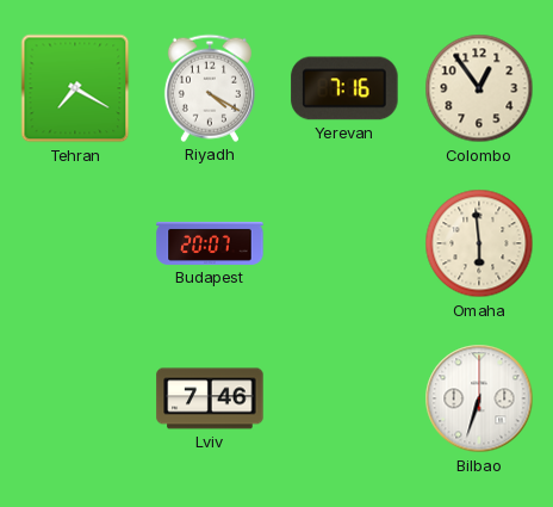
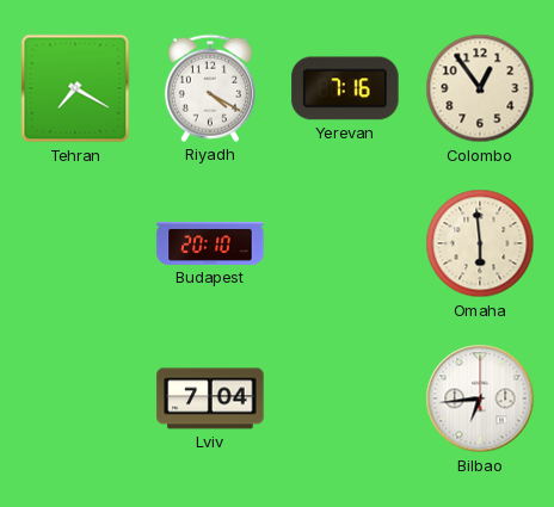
Budapest: 20:07 -> 20:10
Lviv: 7:46 -> 7:04
Bilbao: 6:33 -> 6:44
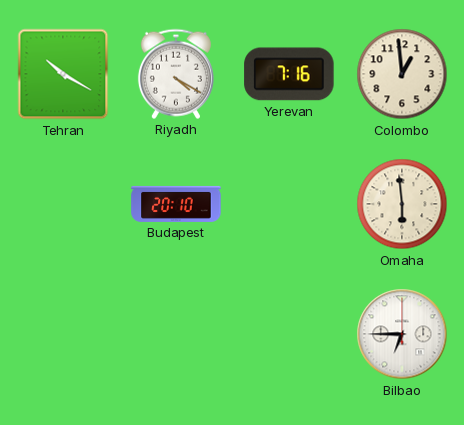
Tehran: 7:20 -> 10:20
Colombo: 12:54 -> 12:59
Lviv: 7:04 -> none
Bilbao: 6:44 -> 6:45
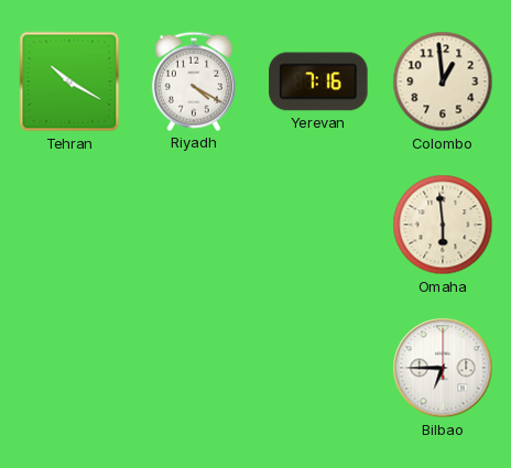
Budapest: 20:10 -> none
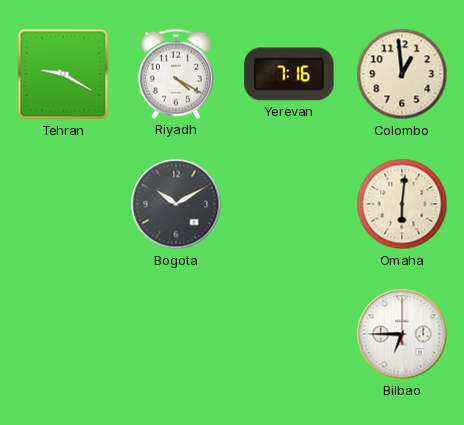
Tehran: 10:20 -> 9:20
Bogota: none -> 10:10
Omaha: 5:59 -> 6:01
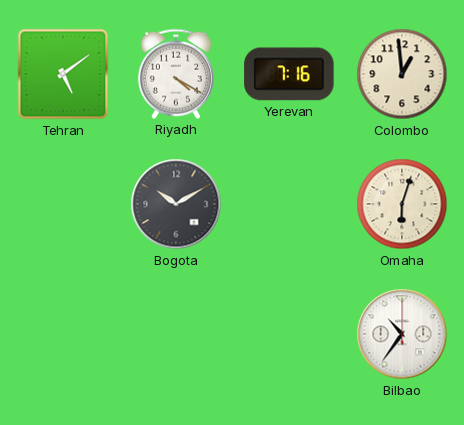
Tehran: 9:20 -> 5:09
Omaha: 6:01 -> 6:03
Bilbao: 6:45 -> 10:36
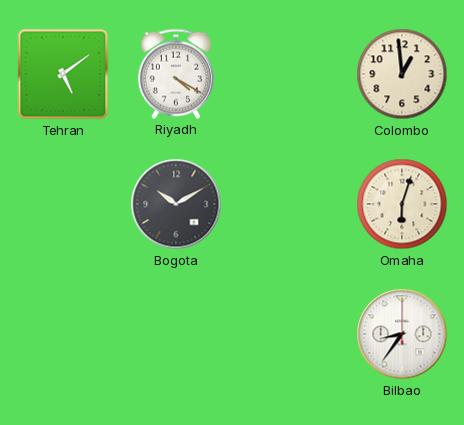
Yerevan: 7:16 -> none
Bilbao: 10:36 -> 8:36
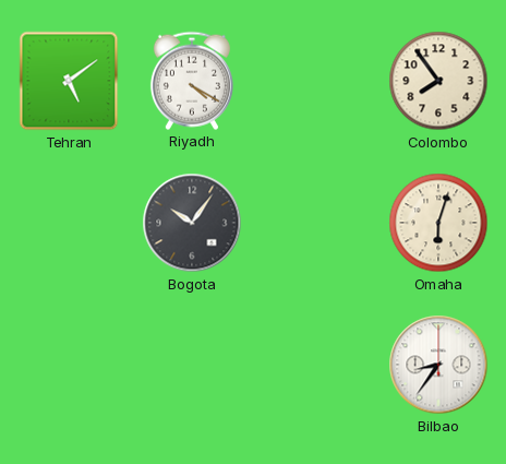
Colombo: 12:59 -> 7:54
Bogota: 10:10 -> 10:06
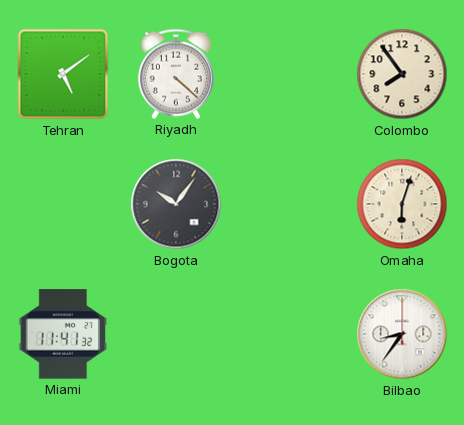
Riyadh: 4:20 -> 4:22
Miami: none -> 11:41
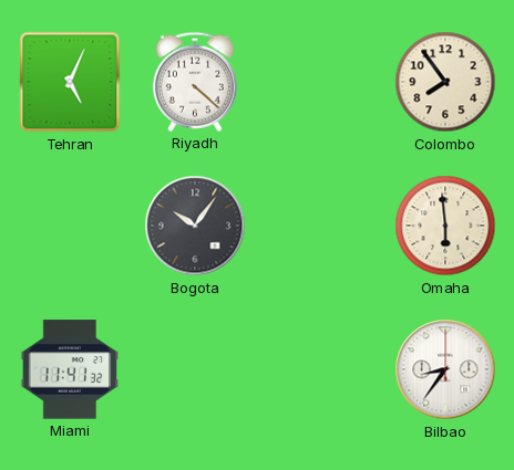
Tehran: 5:09 -> 5:04
Omaha: 6:03 -> 5:59
